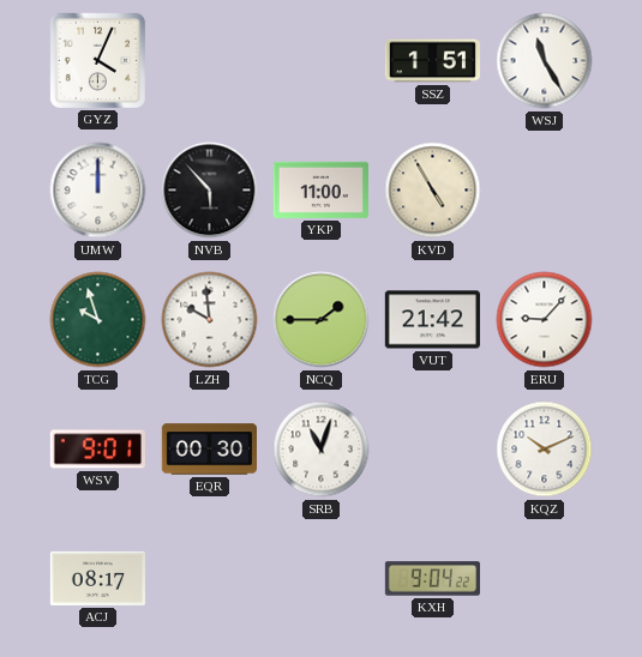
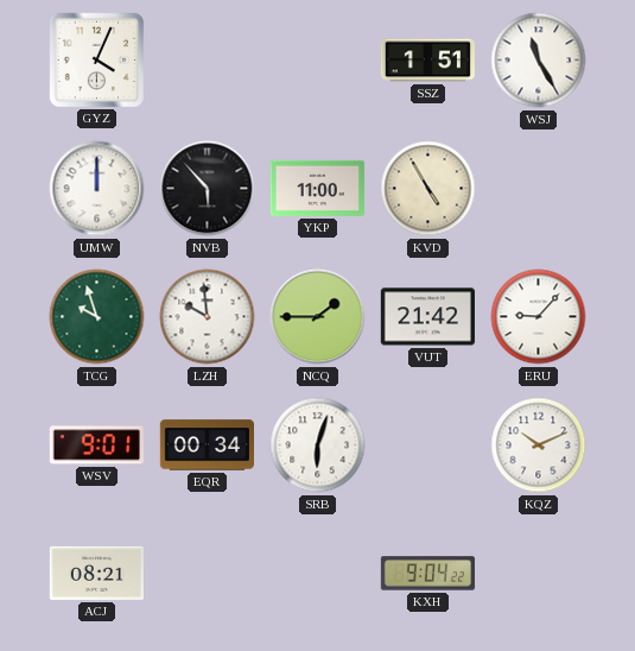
EQR: 00:30 -> 00:34
SRB: 11:03 -> 6:03
ACJ: 08:17 -> 08:21
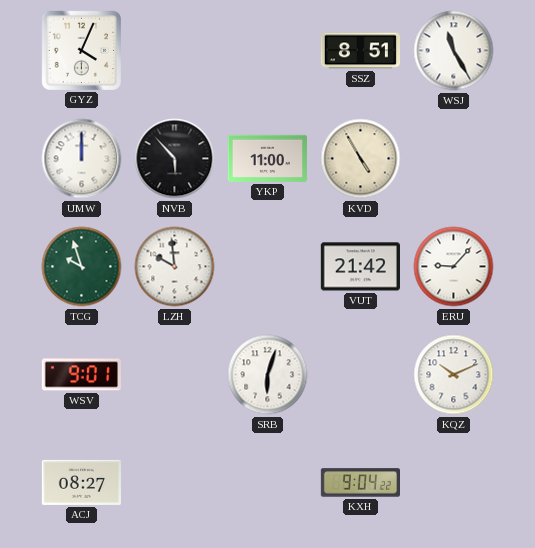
SSZ: 1:51 -> 8:51
NCQ: 1:45 -> none
EQR: 00:34 -> none
ACJ: 08:21 -> 08:27
